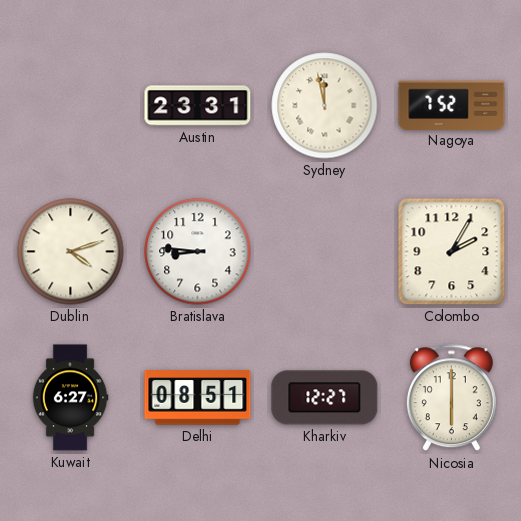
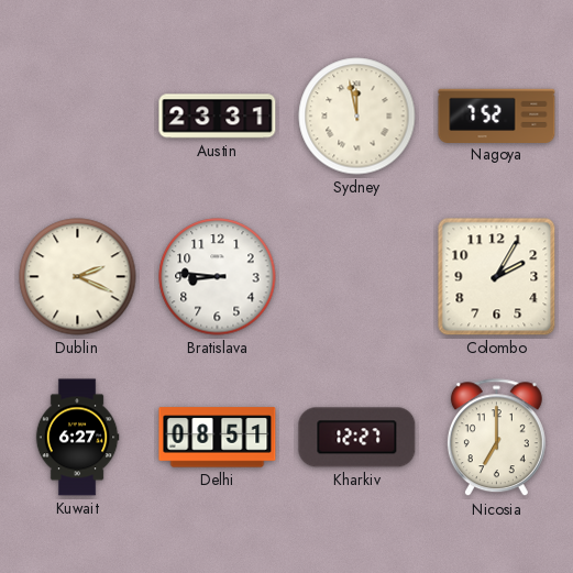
Dublin: 4:12 -> 2:19
Nicosia: 6:00 -> 7:00
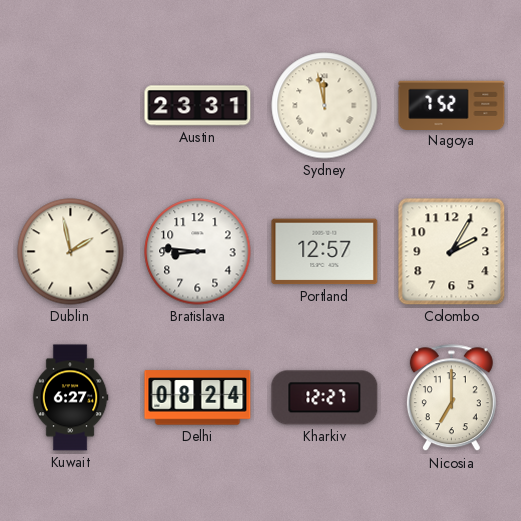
Dublin: 2:19 -> 1:58
Portland: none -> 12:57
Delhi: 08:51 -> 08:24
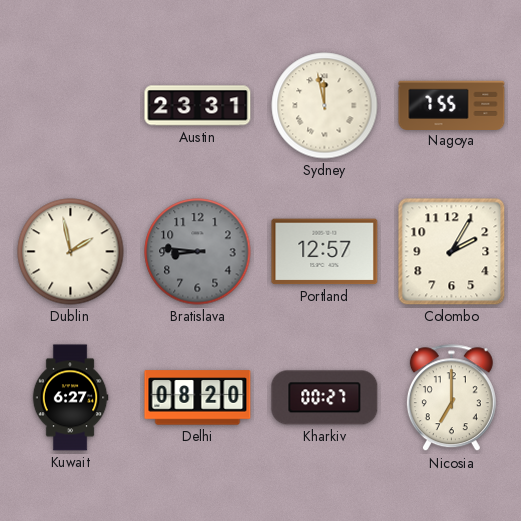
Nagoya: 7:52 -> 7:55
Bratislava dial: white -> grey
Delhi: 08:24 -> 08:20
Kharkiv: 12:27 -> 00:27
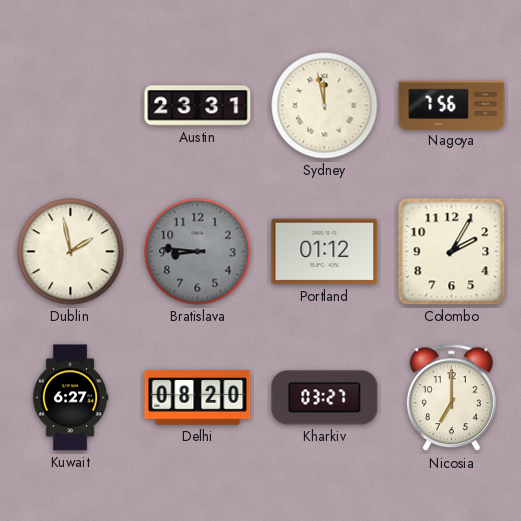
Nagoya: 7:55 -> 7:56
Portland: 12:57 -> 01:12
Kharkiv: 00:27 -> 03:27
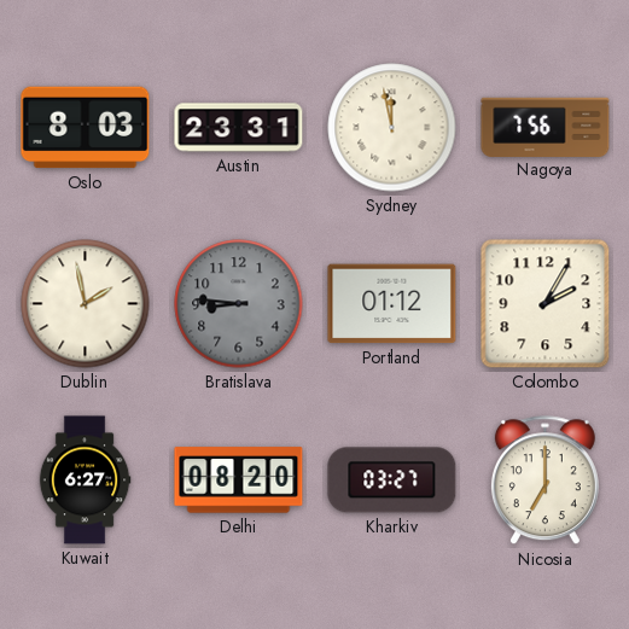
Oslo: none -> 8:03
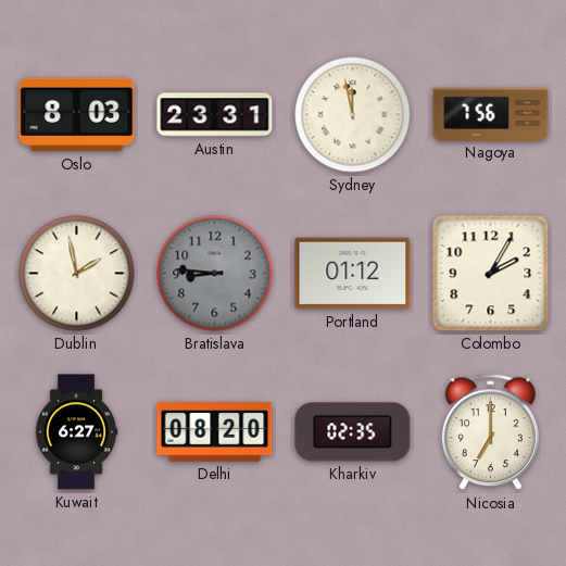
Kharkiv: 03:27 -> 02:35
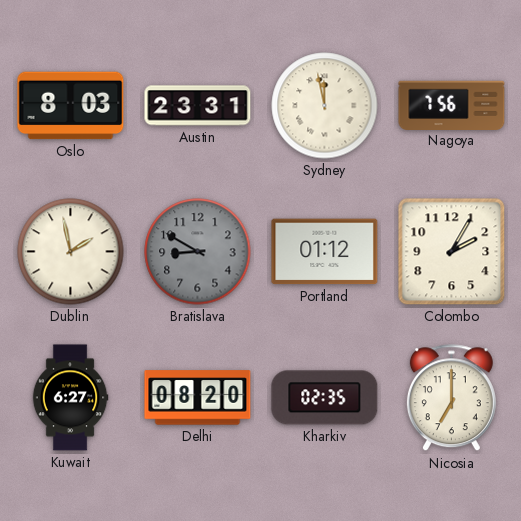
Bratislava: 8:46 -> 8:50
